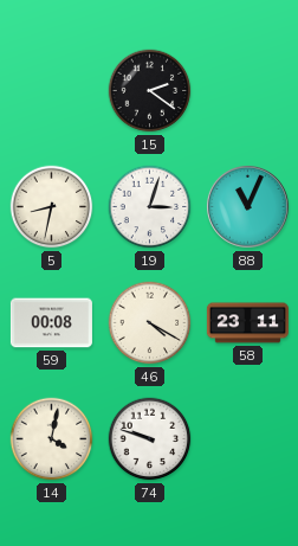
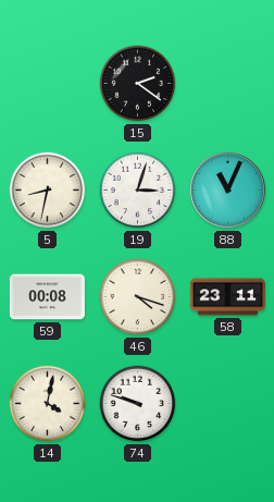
46: 4:20 -> 4:18
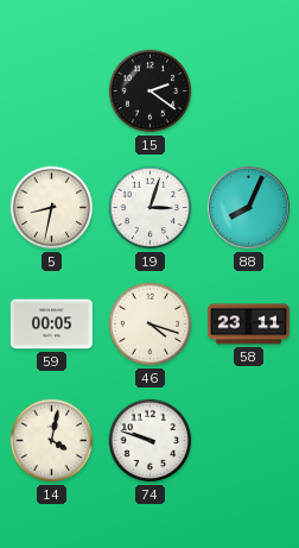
88: 11:04 -> 8:04
59: 00:08 -> 00:05
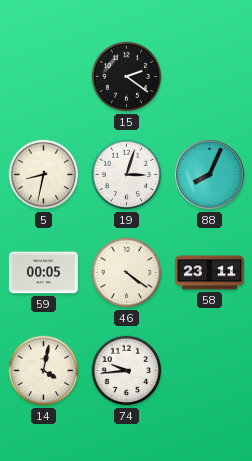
46: 4:18 -> 4:21
74: 9:48 -> 9:44
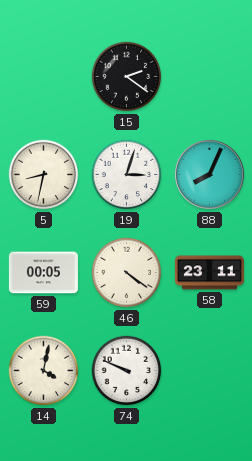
74: 9:44 -> 9:49
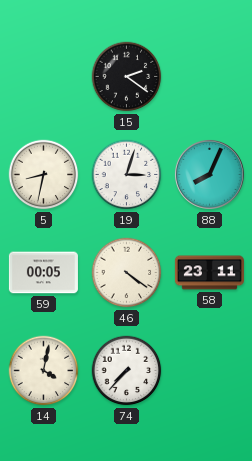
74: 9:49 -> 7:37
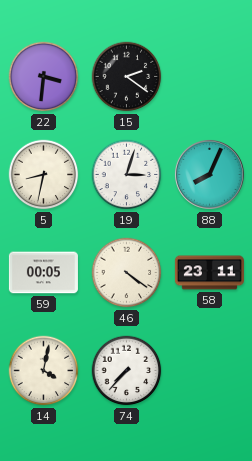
22: none -> 3:31
